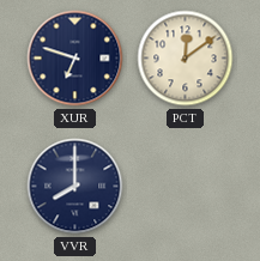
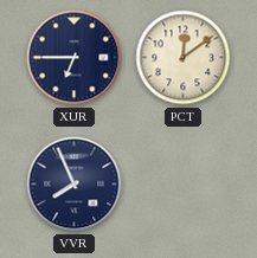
XUR: 6:48 -> 6:45
VVR: 8:00 -> 7:56
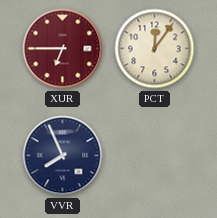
XUR dial: navy -> burgundy
PCT: 12:09 -> 12:06
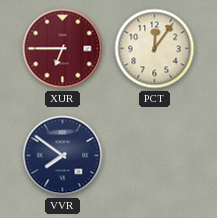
VVR: 7:56 -> 7:51
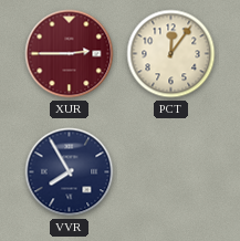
XUR: 6:45 -> 2:45
VVR: 7:51 -> 7:55
